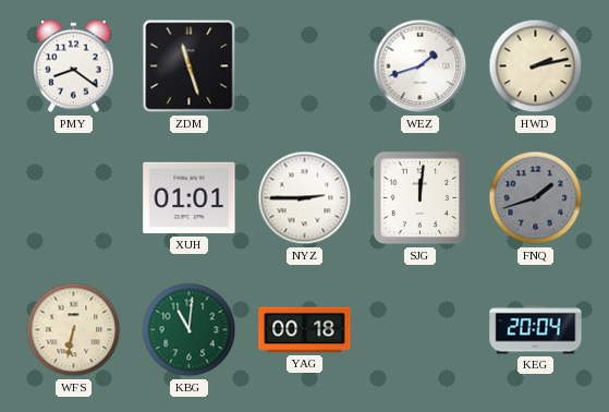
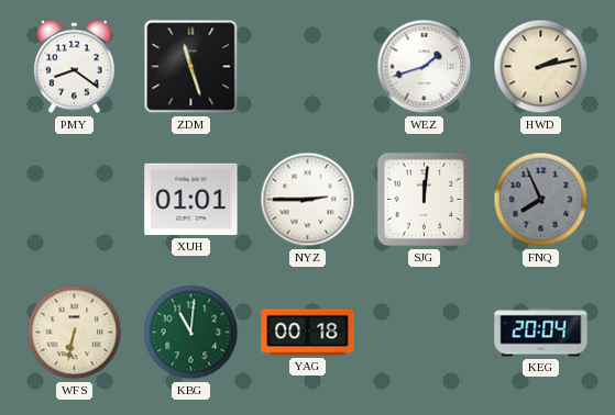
FNQ: 1:42 -> 7:56
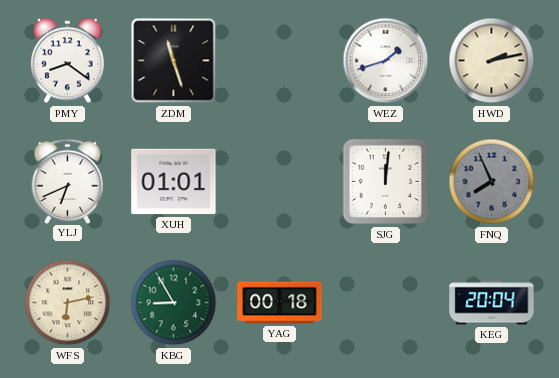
YLJ: none -> 6:41
NYZ: 2:45 -> none
WFS: 6:32 -> 6:13
KBG: 11:01 -> 8:55
